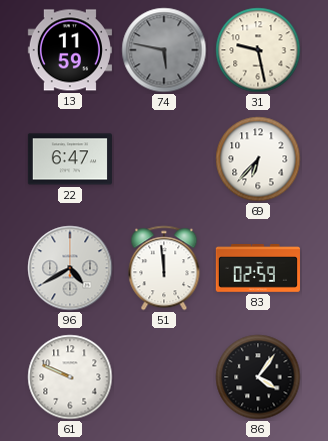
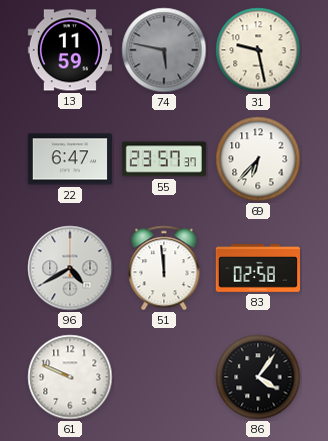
55: none -> 23:57
83: 02:59 -> 02:58
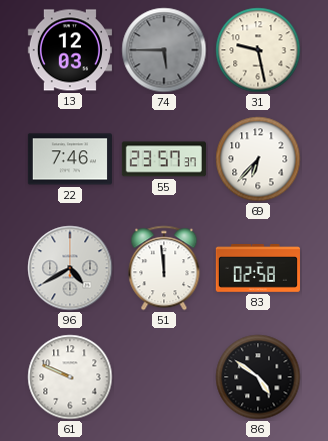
13: 11:59 -> 12:03
74: 5:47 -> 5:45
22: 6:47 -> 7:46
86: 4:06 -> 4:51
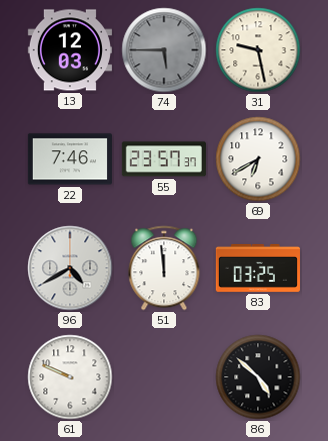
69: 6:37 -> 6:40
83: 02:58 -> 03:25
86: 4:51 -> 4:52
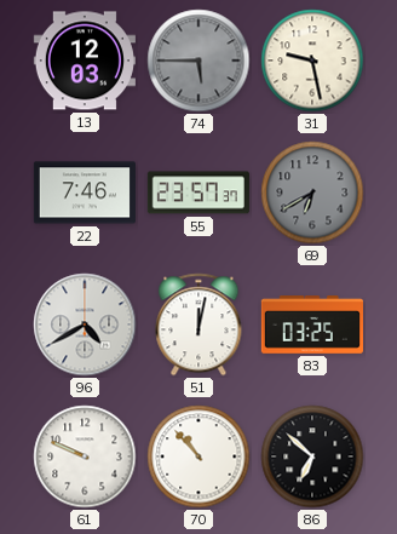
69 dial: white -> grey
51: 11:59 -> 12:02
70: none -> 10:53
86: 4:52 -> 6:52
